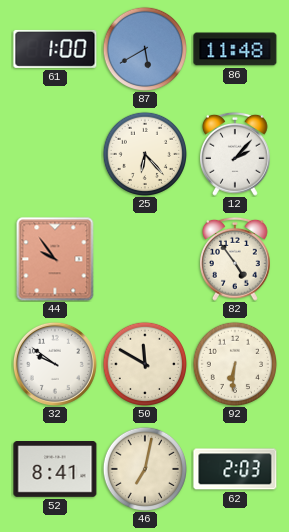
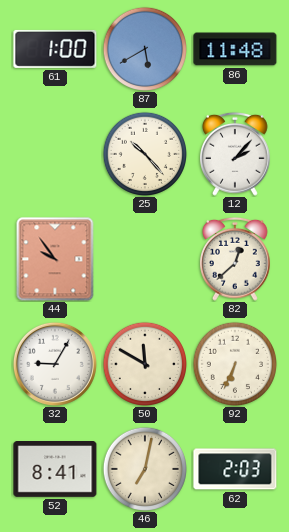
25: 6:23 -> 10:23
82: 4:54 -> 12:38
32: 9:51 -> 9:05
92: 6:31 -> 6:34
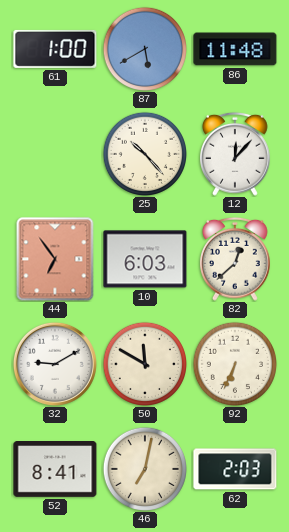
12: 2:07 -> 12:07
44: 9:54 -> 6:54
10: none -> 6:03
32: 9:05 -> 9:10
